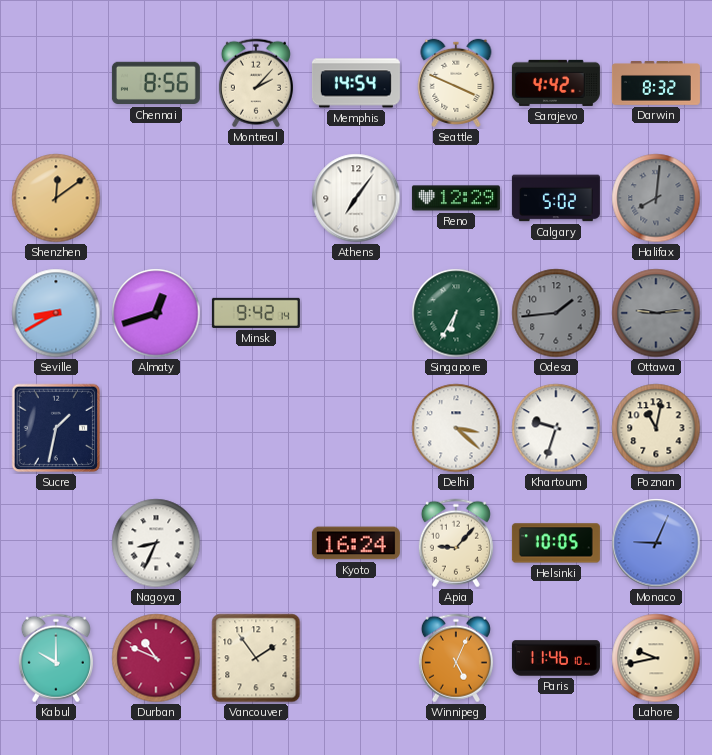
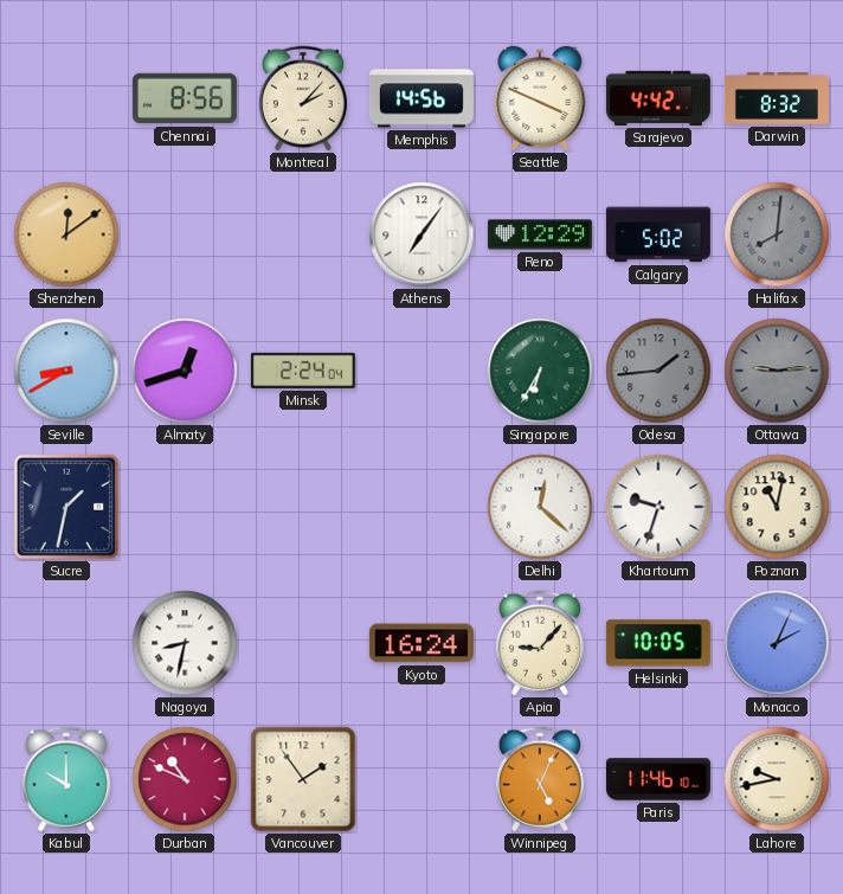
Memphis: 14:54 -> 14:56
Minsk: 9:42 -> 2:24
Delhi: 3:22 -> 12:22
Nagoya: 8:34 -> 8:32
Monaco: 9:04 -> 2:04
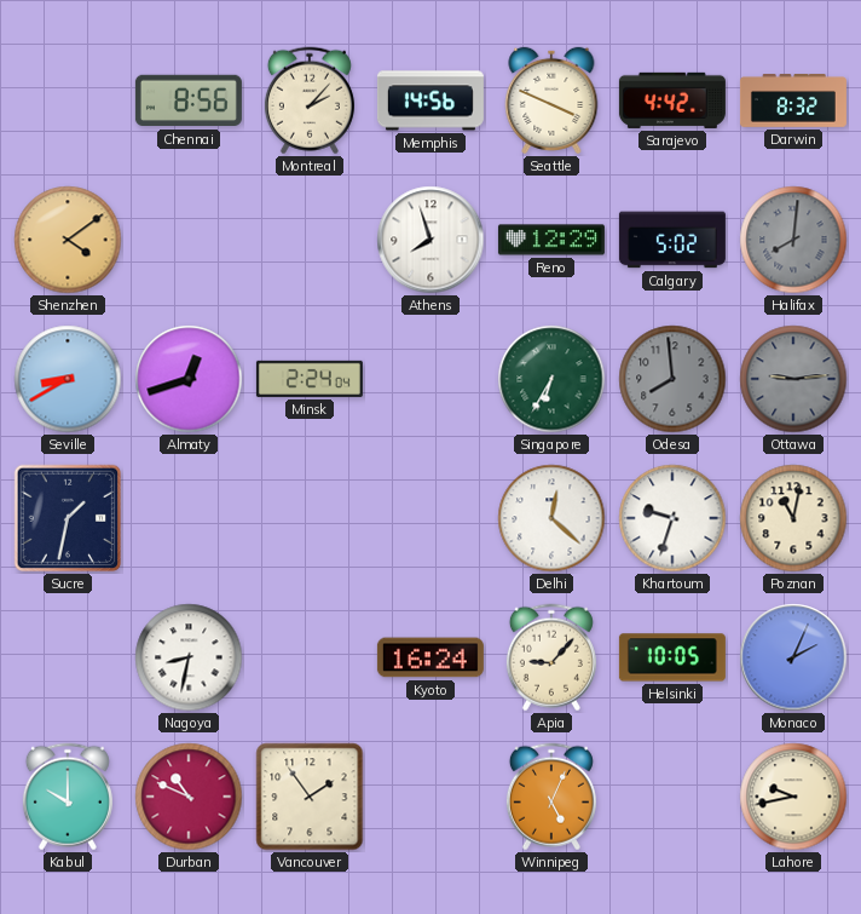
Shenzhen: 12:09 -> 4:09
Athens: 7:06 -> 7:57
Odesa: 1:44 -> 7:59
Paris: 11:46 -> none
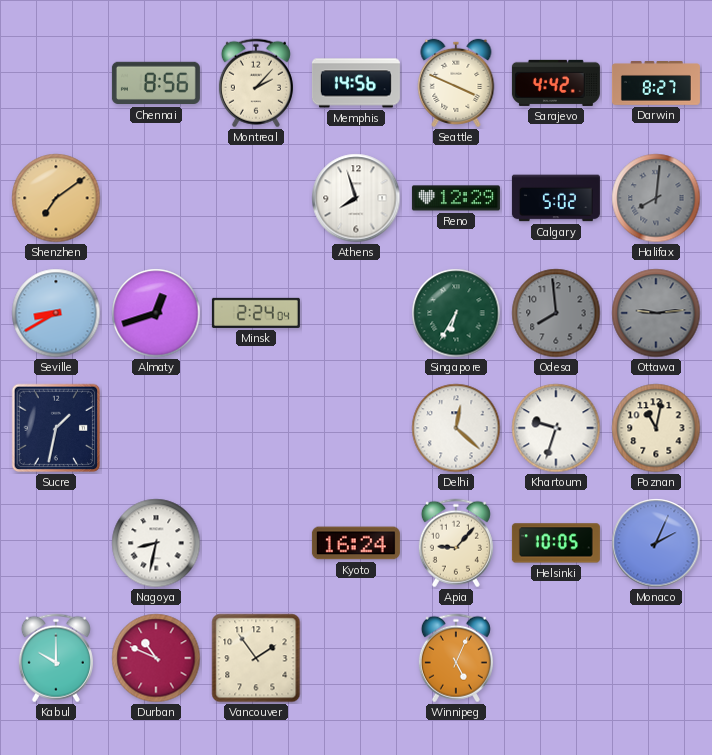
Darwin: 8:32 -> 8:27
Shenzhen: 4:09 -> 7:09
Lahore: 9:43 -> none
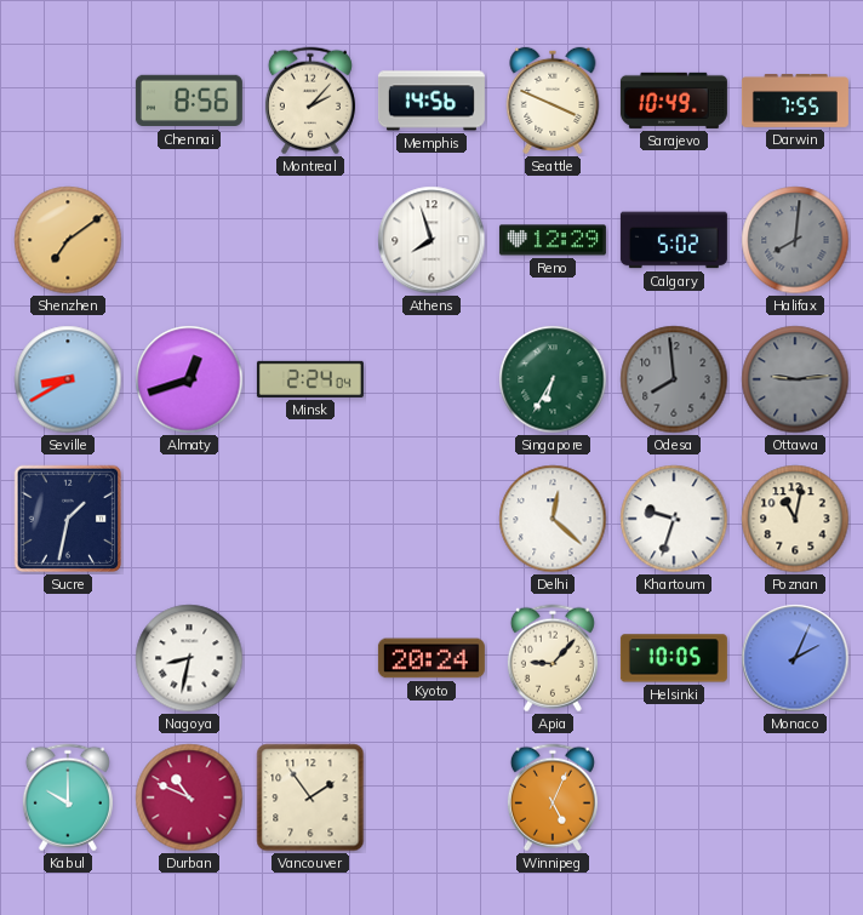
Sarajevo: 4:42 -> 10:49
Darwin: 8:27 -> 7:55
Kyoto: 16:24 -> 20:24
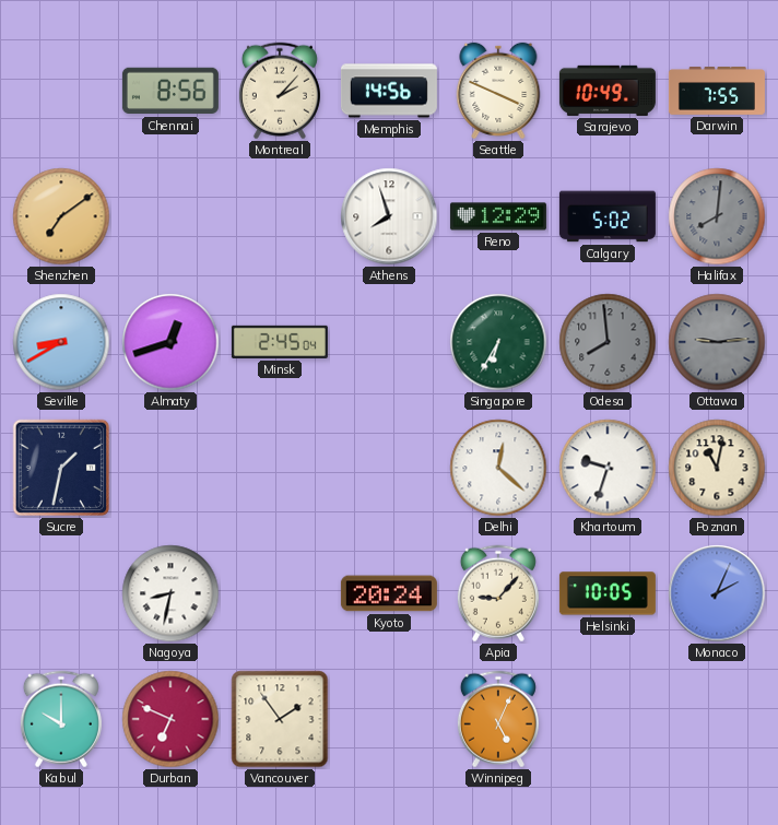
Minsk: 2:24 -> 2:45
Durban: 10:49 -> 6:49
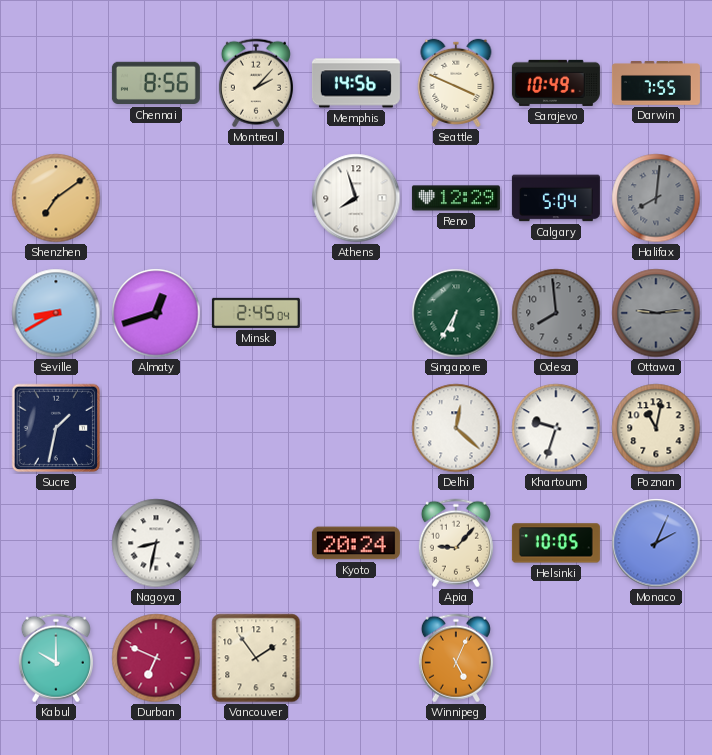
Calgary: 5:02 -> 5:04
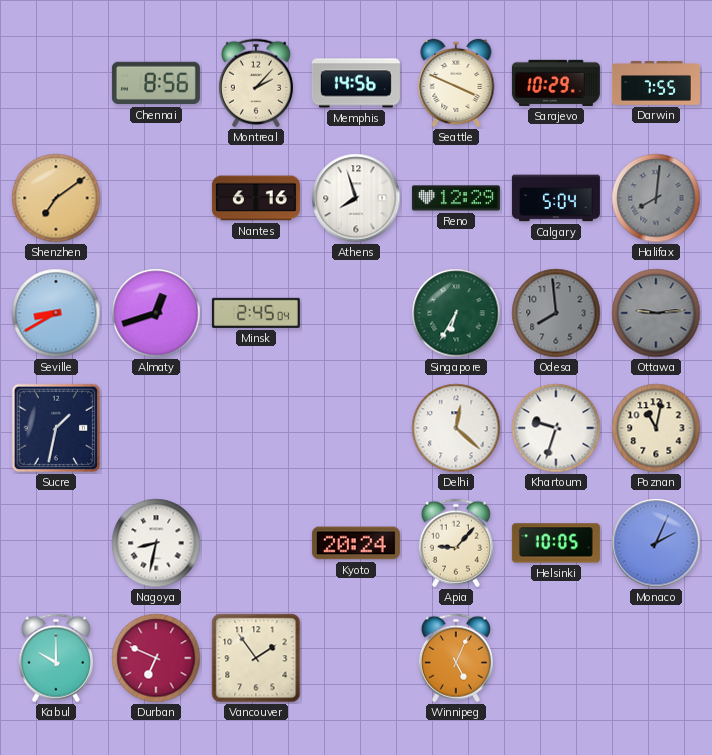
Sarajevo: 10:49 -> 10:29
Nantes: none -> 6:16
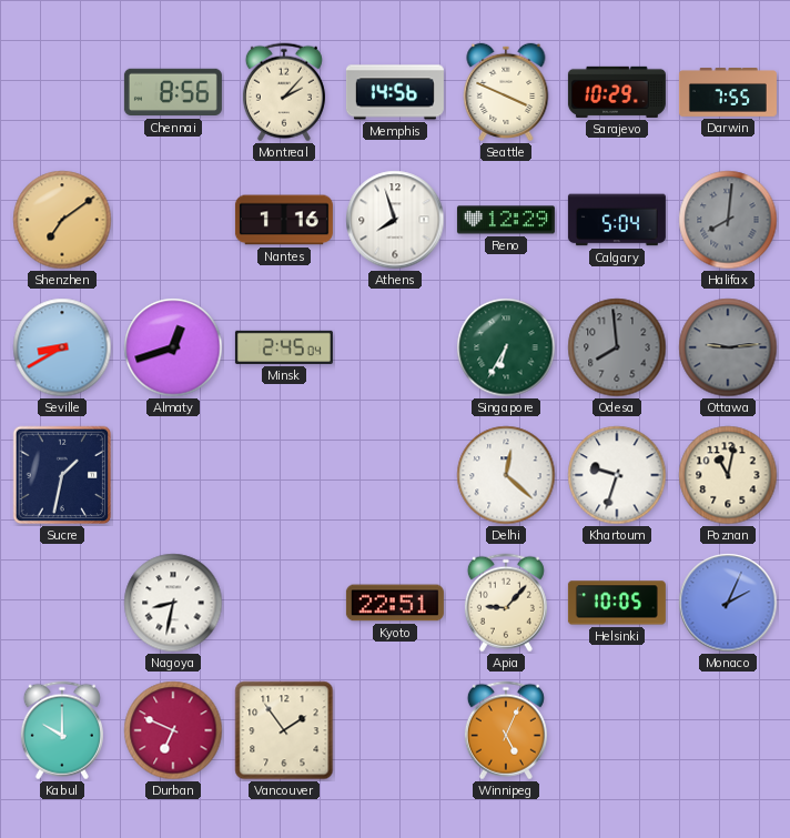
Nantes: 6:16 -> 1:16
Kyoto: 20:24 -> 22:51
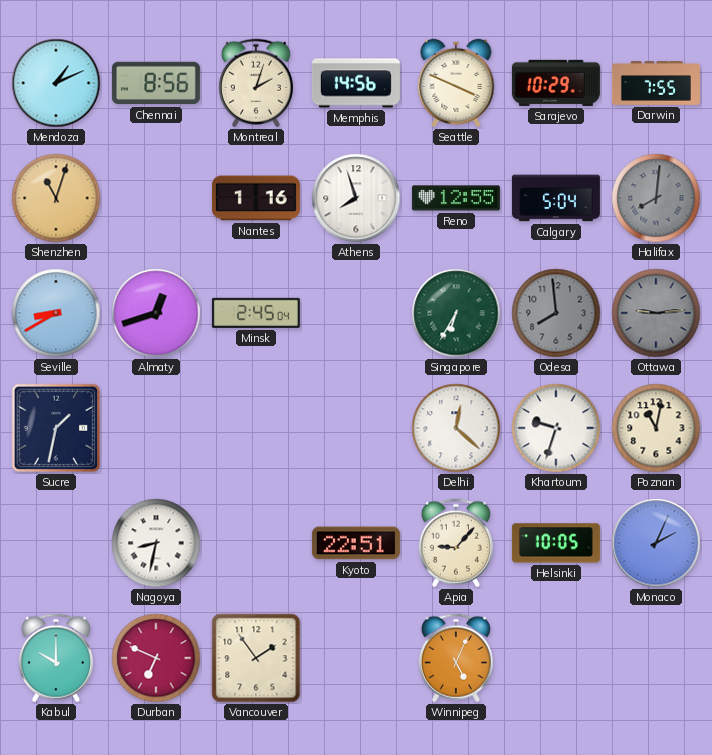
Mendoza: none -> 1:11
Montreal: 2:07 -> 2:03
Shenzhen: 7:09 -> 11:03
Reno: 12:29 -> 12:55
